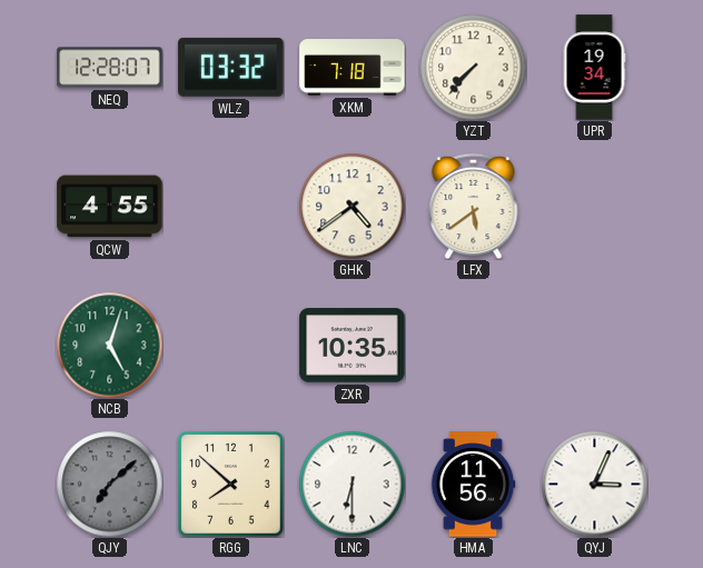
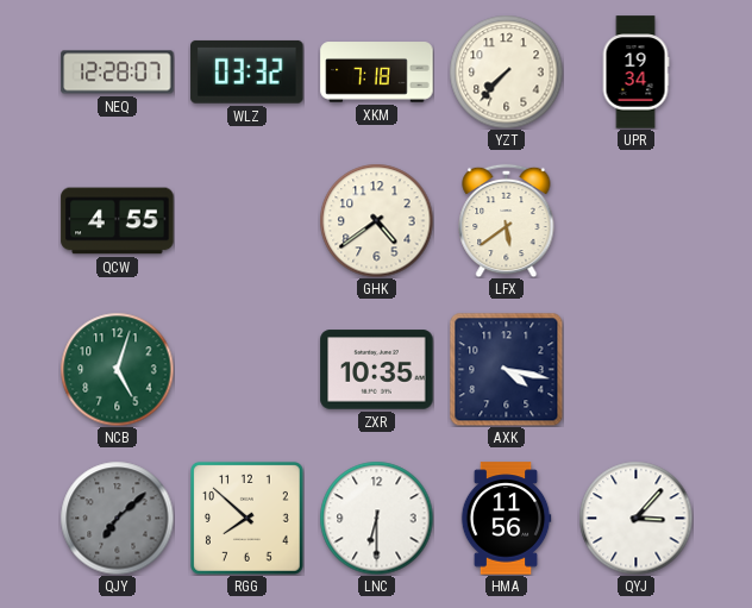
AXK: none -> 4:17
QYJ: 3:04 -> 3:07
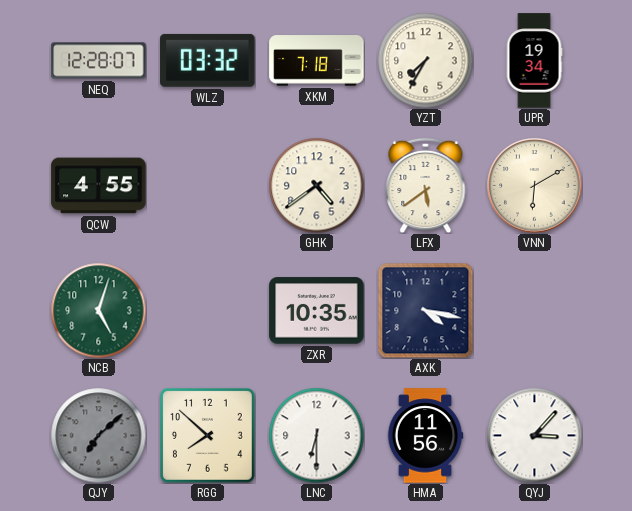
YZT: 7:37 -> 7:35
VNN: none -> 6:10
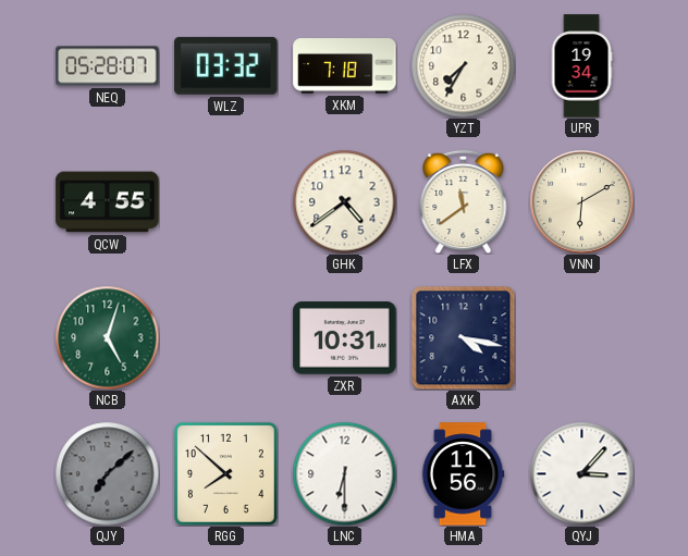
NEQ: 12:28 -> 05:28
LFX: 5:39 -> 11:39
ZXR: 10:35 -> 10:31
